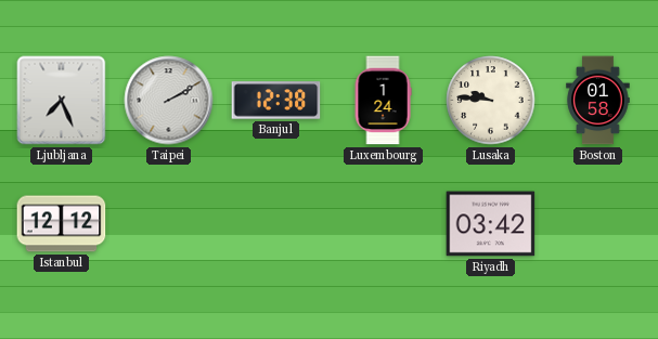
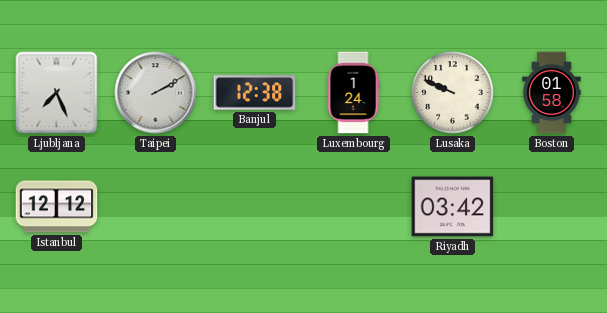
Lusaka: 9:46 -> 9:49
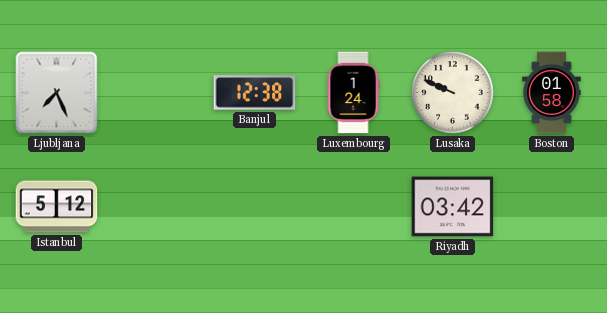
Taipei: 2:10 -> none
Istanbul: 12:12 -> 5:12
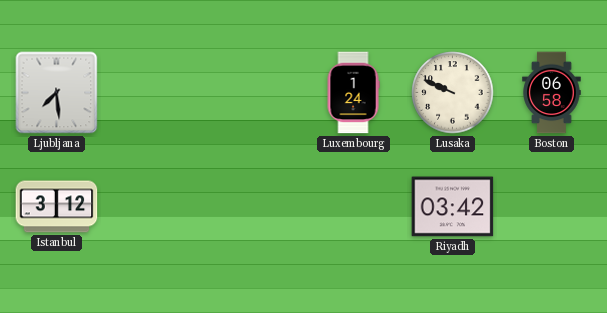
Ljubljana: 7:26 -> 7:29
Banjul: 12:38 -> none
Boston: 01:58 -> 06:58
Istanbul: 5:12 -> 3:12
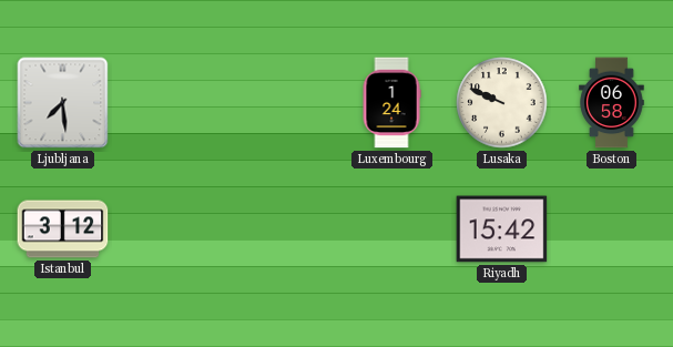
Riyadh: 03:42 -> 15:42
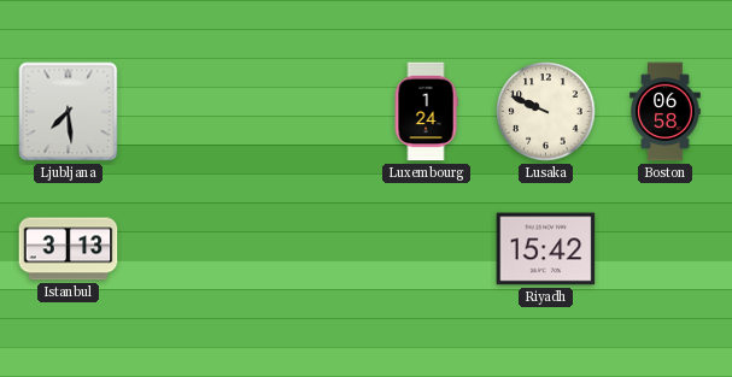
Istanbul: 3:12 -> 3:13
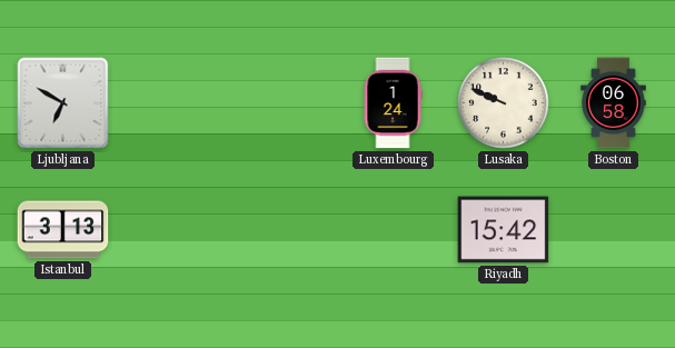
Ljubljana: 7:29 -> 6:50
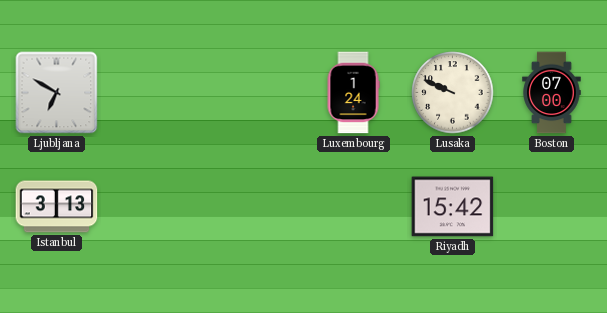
Boston: 06:58 -> 07:00
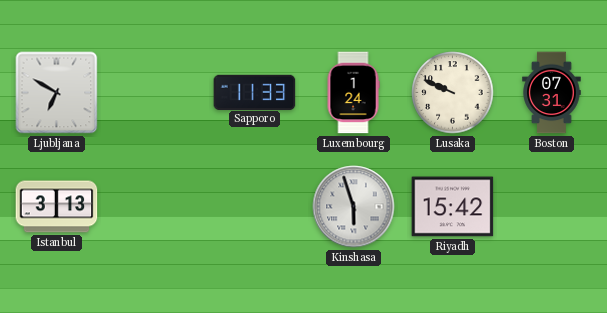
Sapporo: none -> 11:33
Boston: 07:00 -> 07:31
Kinshasa: none -> 5:57
